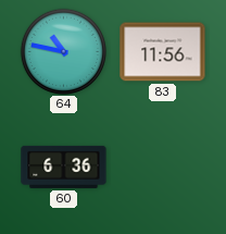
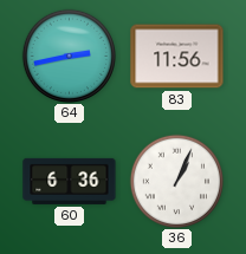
64: 10:47 -> 2:43
36: none -> 1:04
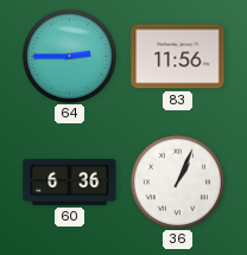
64: 2:43 -> 2:45
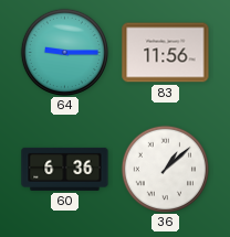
64: 2:45 -> 9:15
36: 1:04 -> 1:08
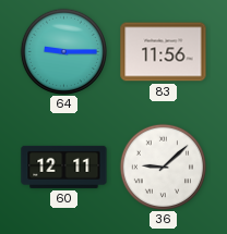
60: 6:36 -> 12:11
36: 1:08 -> 9:08
